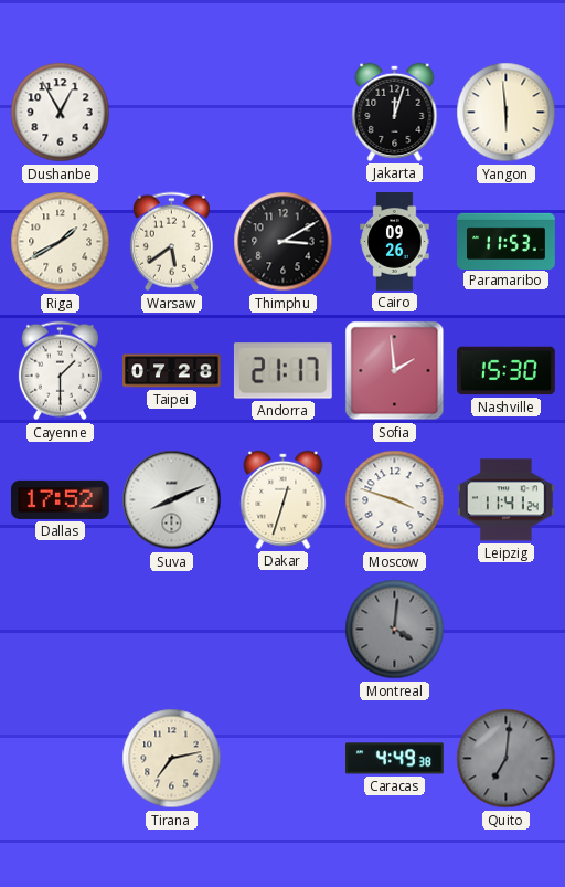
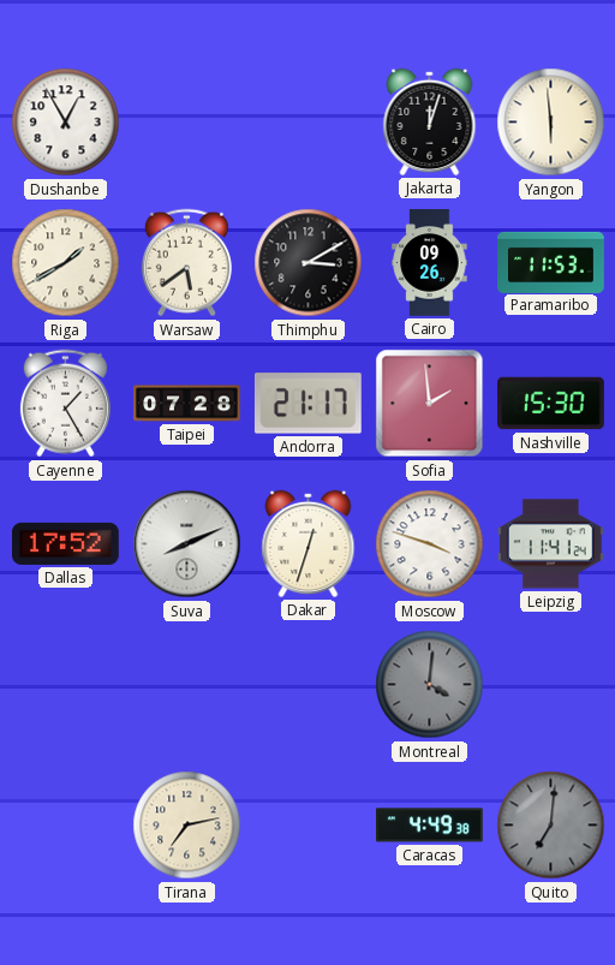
Cayenne: 1:30 -> 1:25
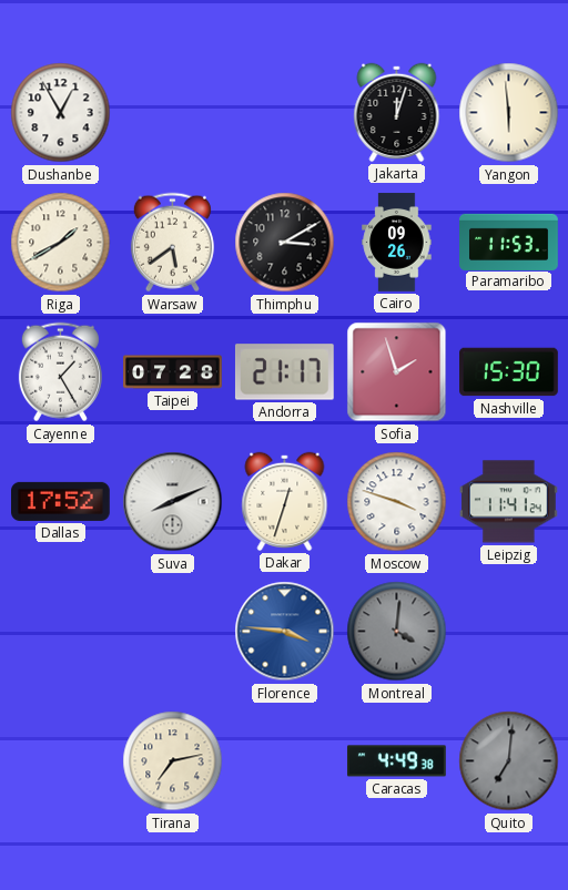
Sofia: 1:59 -> 1:57
Florence: none -> 3:46
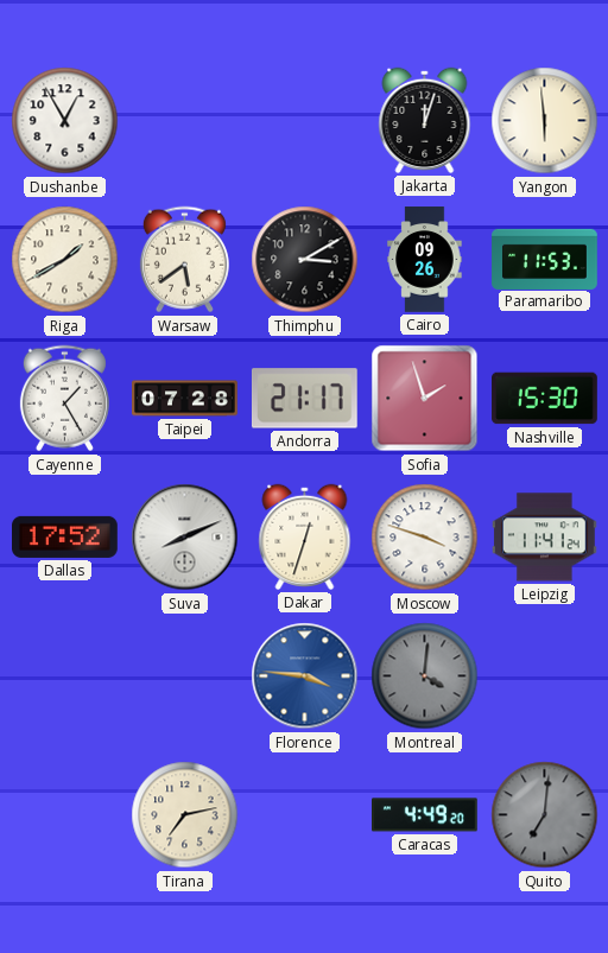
Caracas: 4:49:38 -> 4:49:20
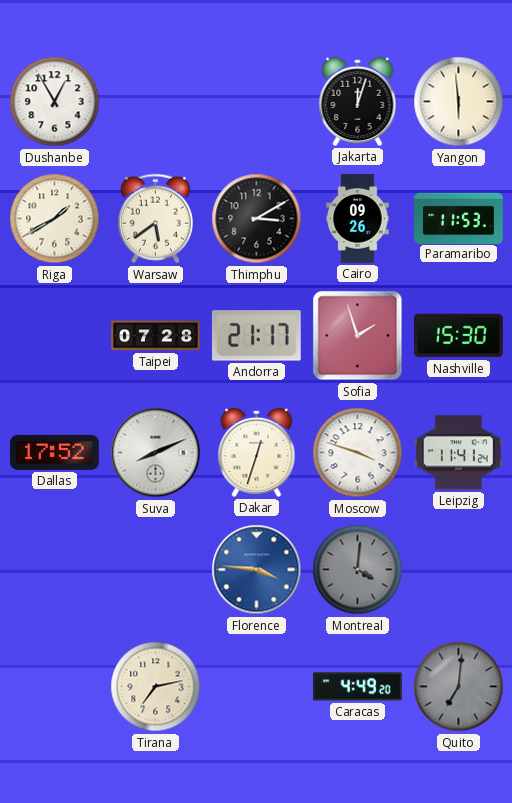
Cayenne: 1:25 -> none
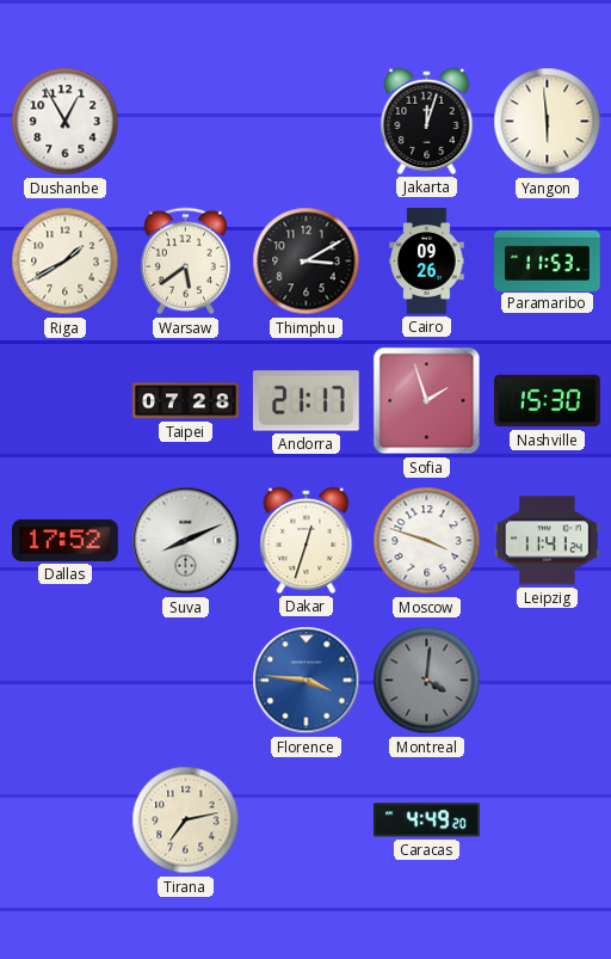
Quito: 7:01 -> none
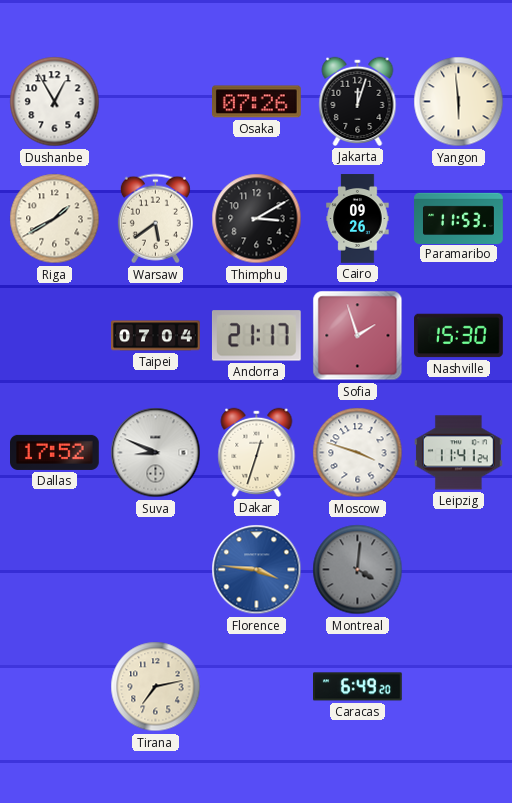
Osaka: none -> 07:26
Taipei: 07:28 -> 07:04
Suva: 8:11 -> 8:49
Caracas: 4:49 -> 6:49
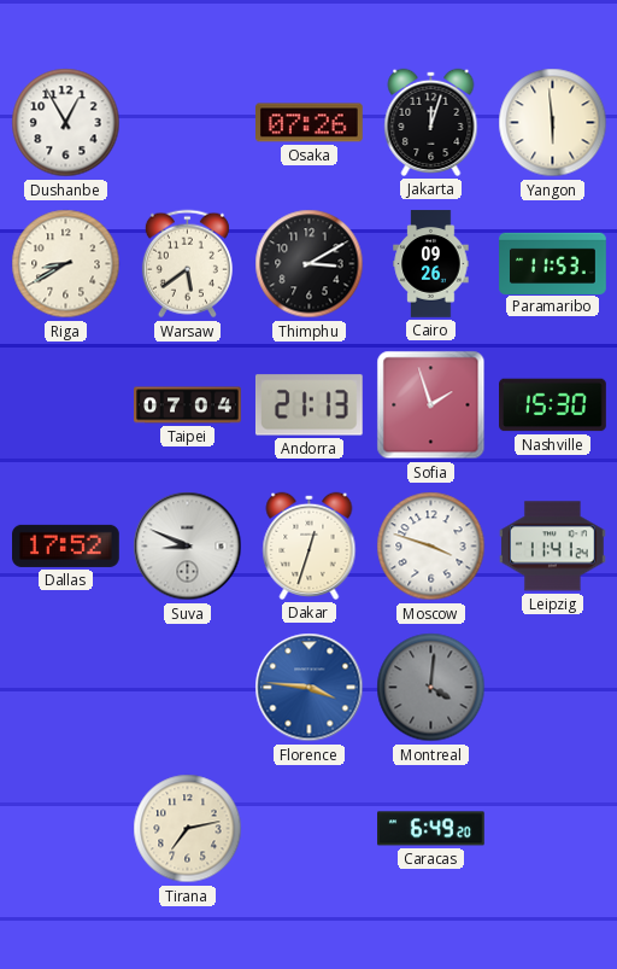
Riga: 1:40 -> 8:40
Andorra: 21:17 -> 21:13
